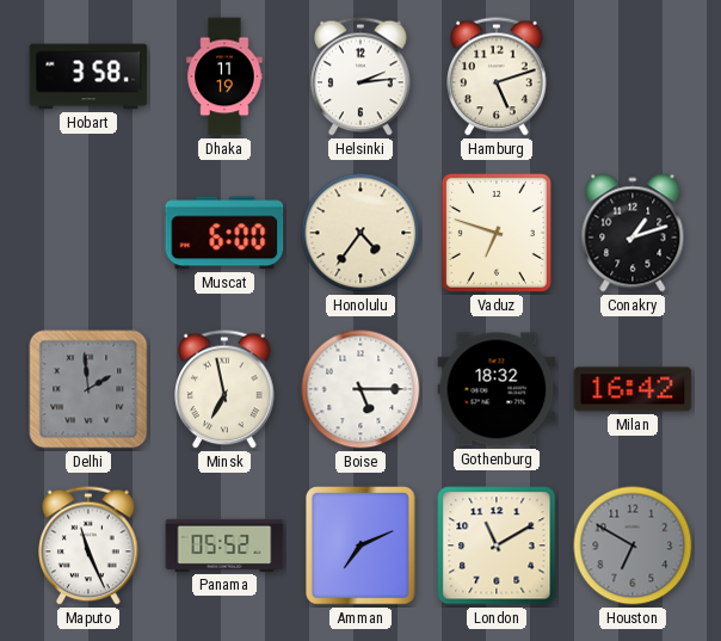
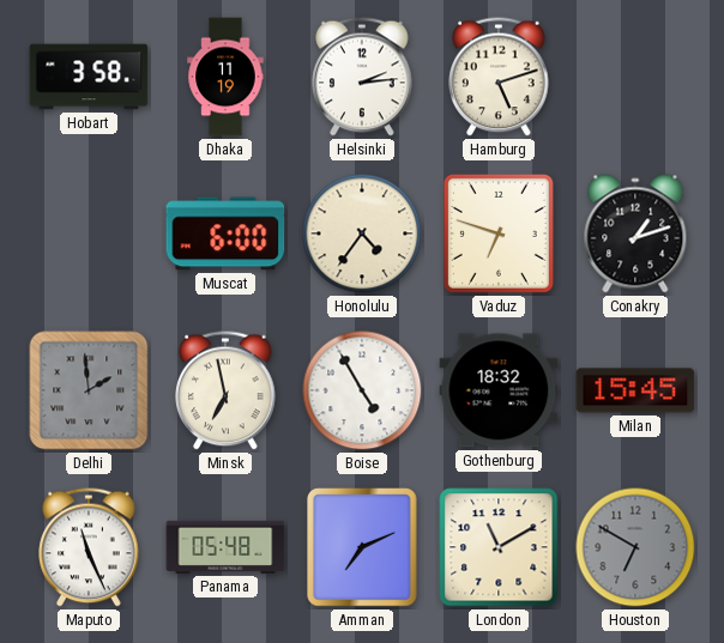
Boise: 5:15 -> 4:55
Milan: 16:42 -> 15:45
Panama: 05:52 -> 05:48
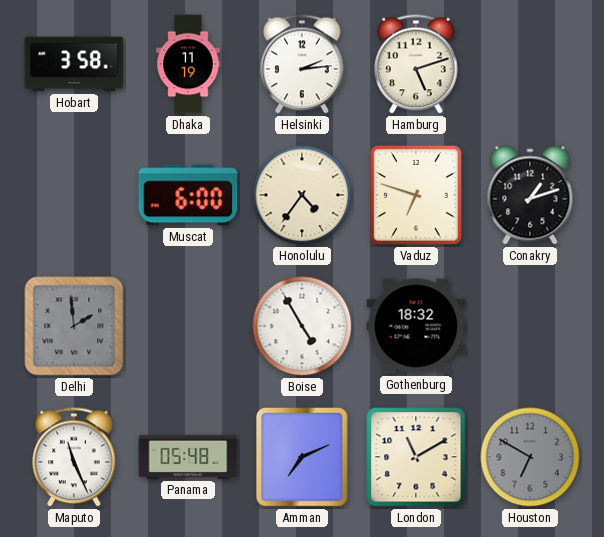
Minsk: 6:58 -> none
Milan: 15:45 -> none
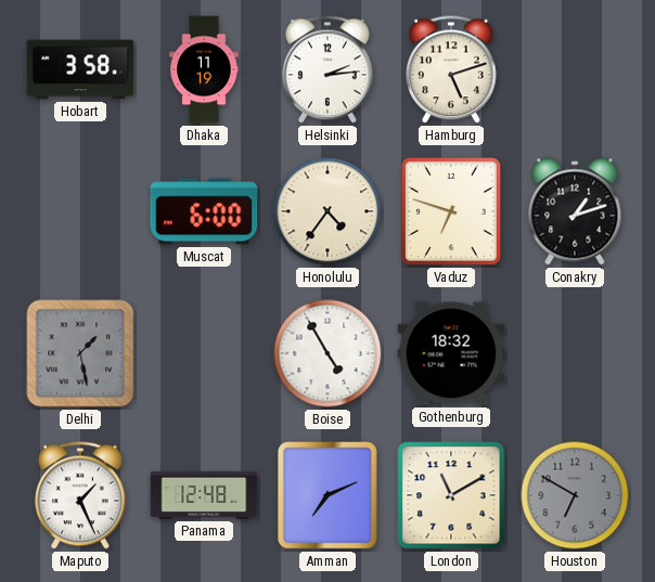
Delhi: 1:59 -> 1:28
Maputo: 11:26 -> 1:26
Panama: 05:48 -> 12:48
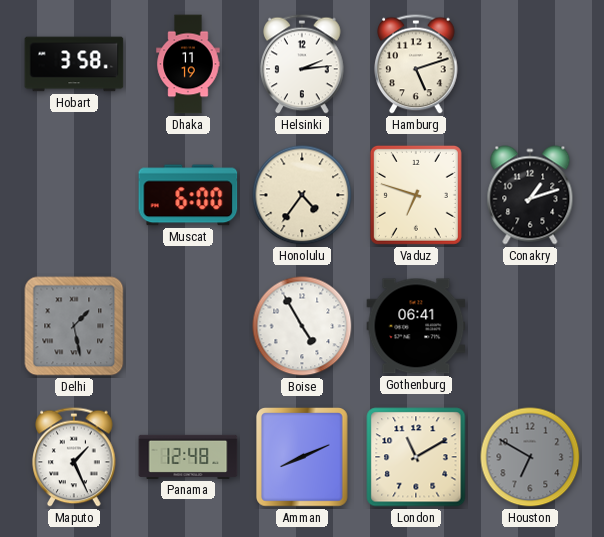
Gothenburg: 18:32 -> 06:41
Amman: 7:11 -> 8:11
